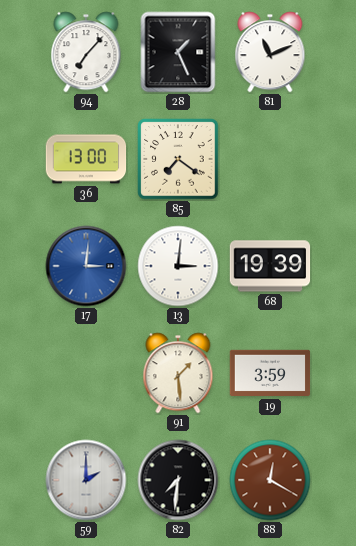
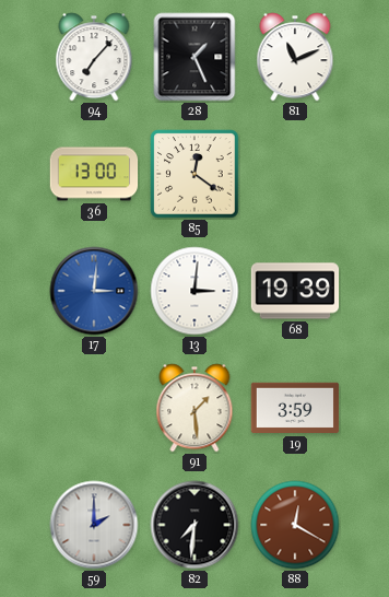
85: 7:21 -> 12:21
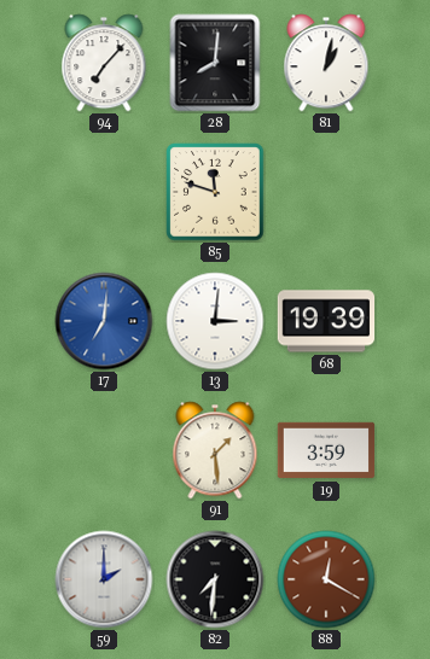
28: 1:26 -> 8:01
81: 11:11 -> 1:02
36: 13:00 -> none
85: 12:21 -> 11:48
17: 3:01 -> 7:01
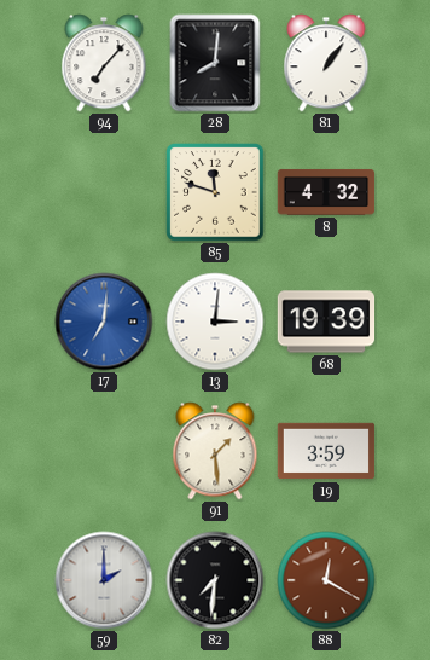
81: 1:02 -> 1:06
8: none -> 4:32
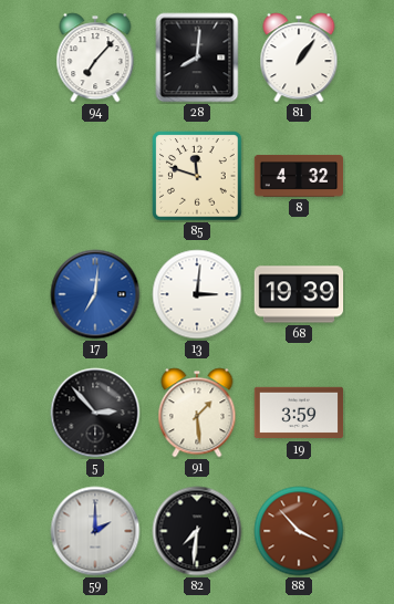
5: none -> 2:53
88: 12:20 -> 3:53
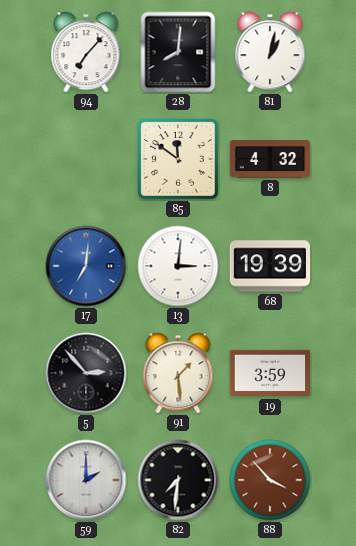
81: 1:06 -> 1:02
85: 11:48 -> 11:51
